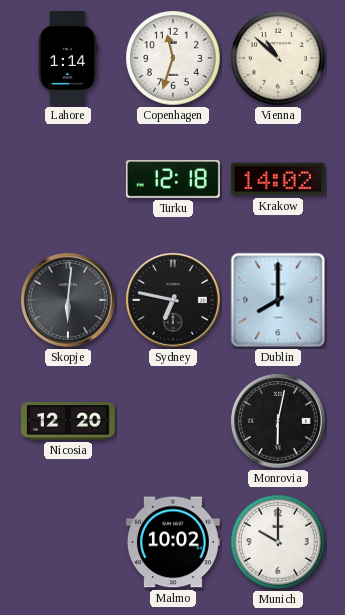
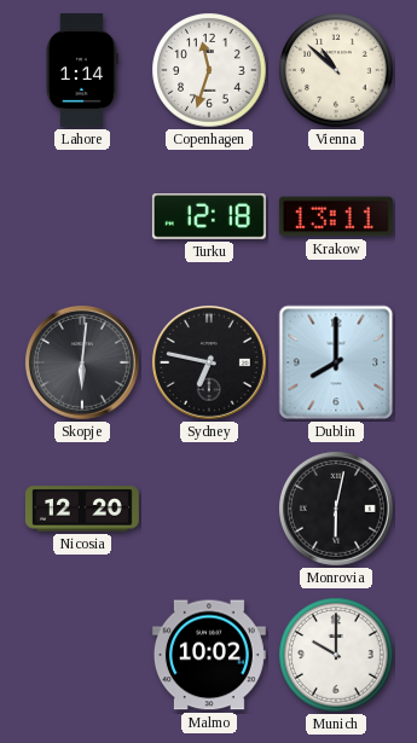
Krakow: 14:02 -> 13:11
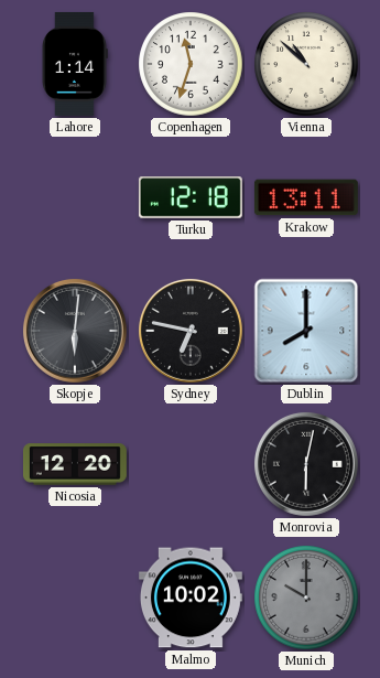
Munich dial: white -> grey
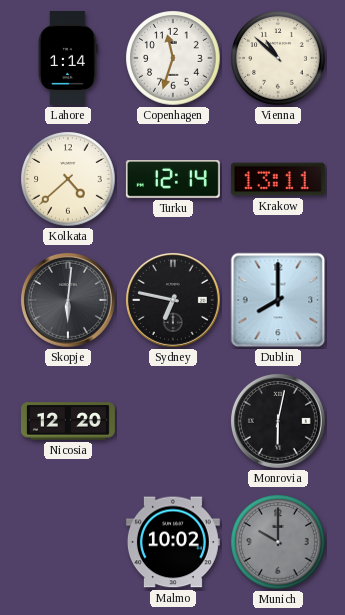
Kolkata: none -> 4:38
Turku: 12:18 -> 12:14
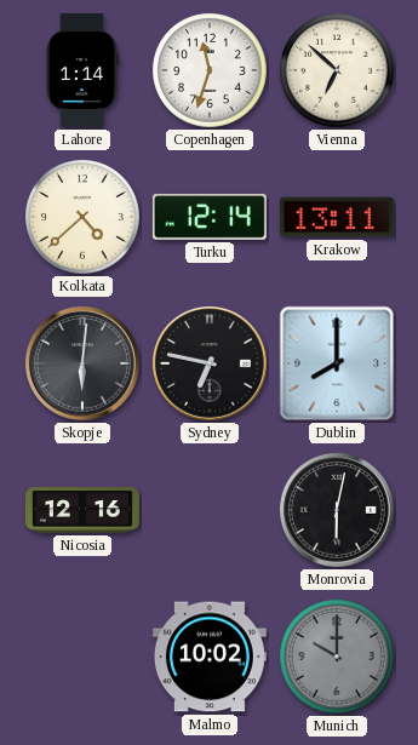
Vienna: 10:52 -> 6:52
Nicosia: 12:20 -> 12:16
